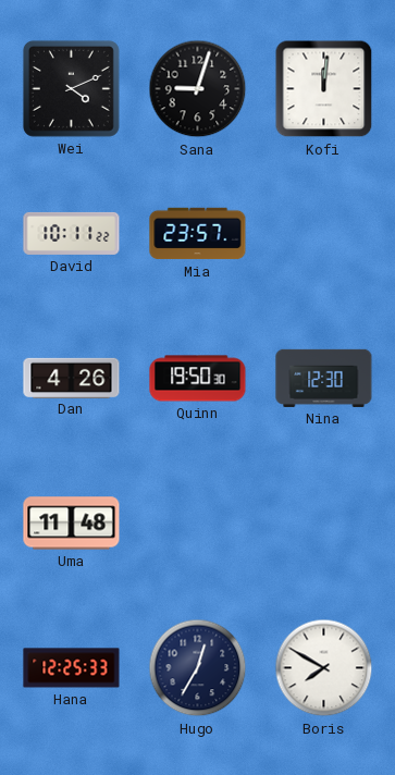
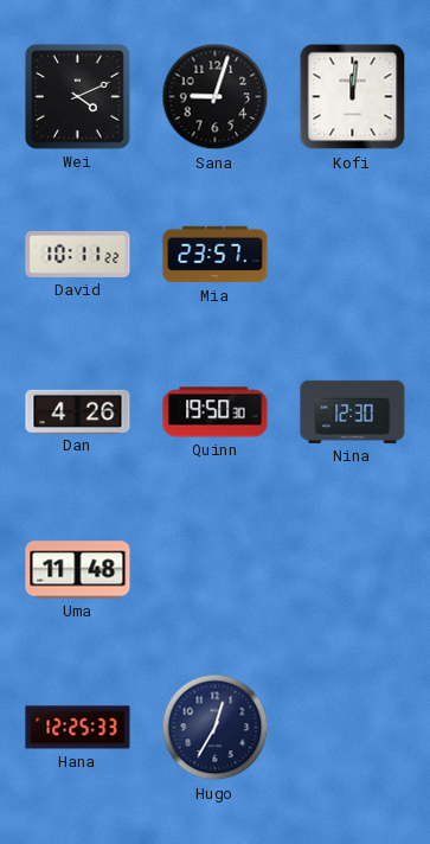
Boris: 7:50 -> none
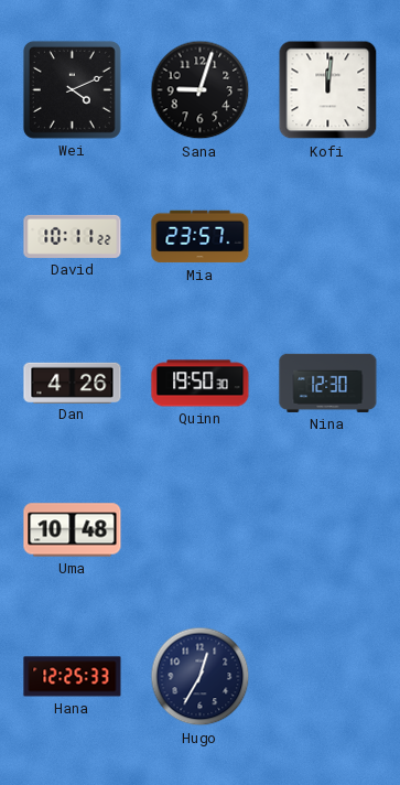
Uma: 11:48 -> 10:48
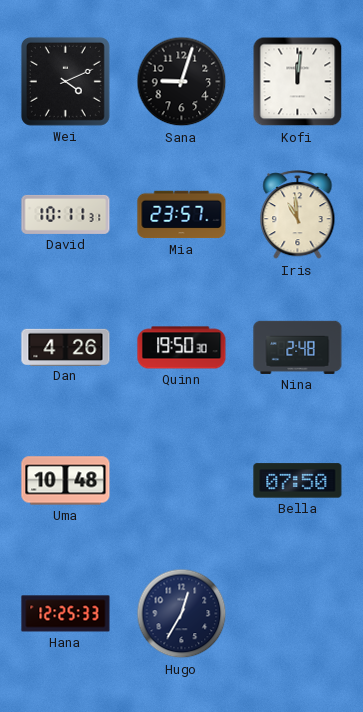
David: 10:11:22 -> 10:11:31
Iris: none -> 10:59
Nina: 12:30 -> 2:48
Bella: none -> 07:50
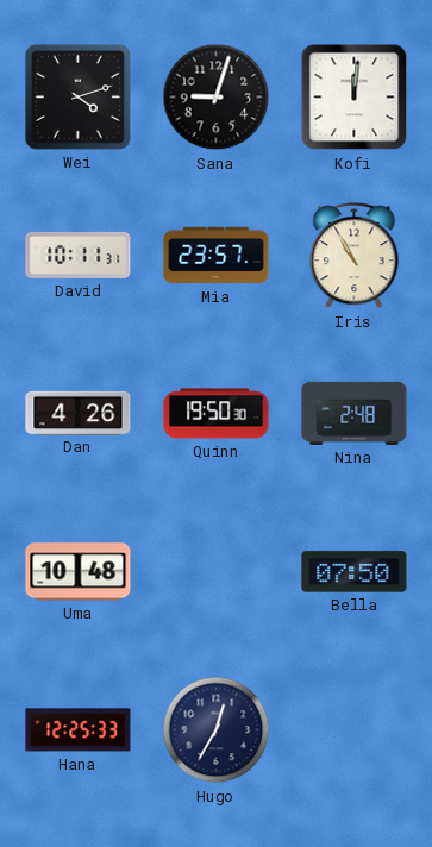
Wei: 4:11 -> 4:12
Iris: 10:59 -> 10:55
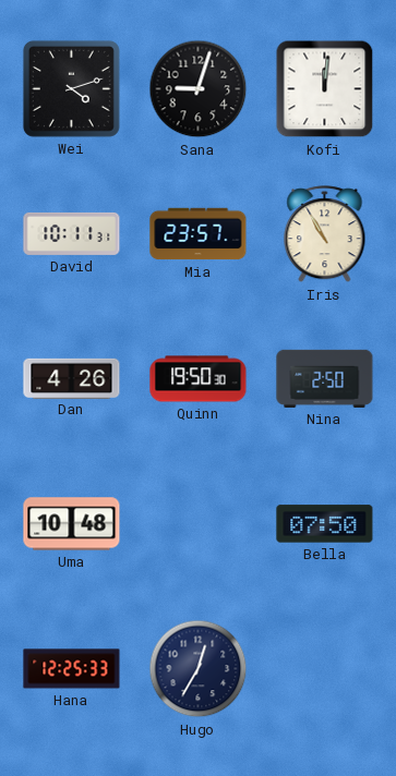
Nina: 2:48 -> 2:50
